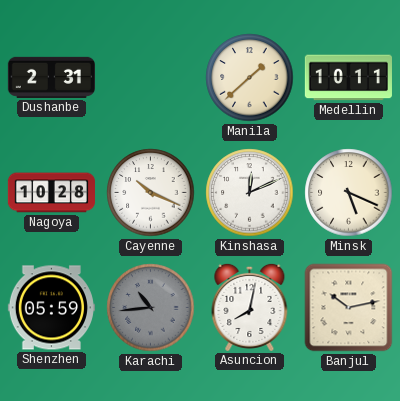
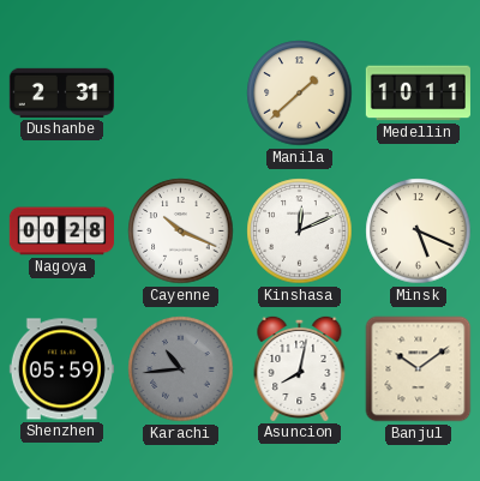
Nagoya: 10:28 -> 00:28
Banjul: 10:13 -> 10:09
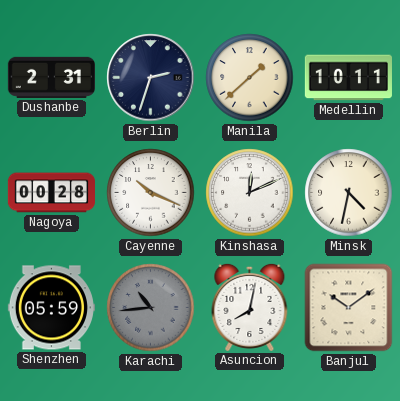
Berlin: none -> 2:33
Minsk: 5:19 -> 4:32
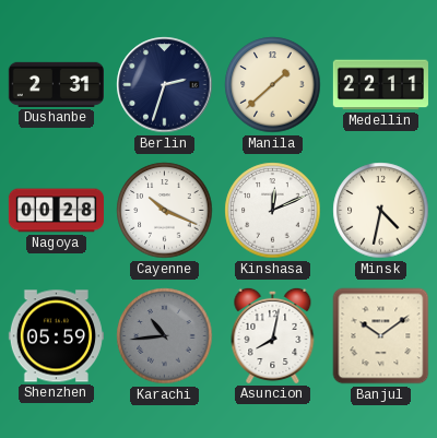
Medellin: 10:11 -> 22:11
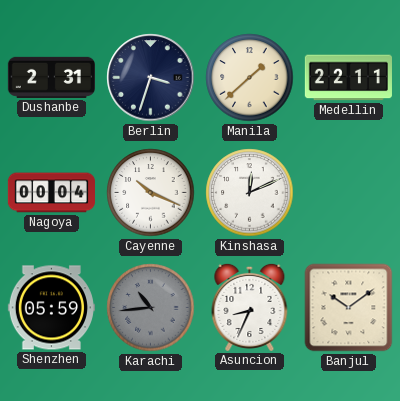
Berlin: 2:33 -> 3:33
Nagoya: 00:28 -> 00:04
Minsk: 4:32 -> none
Asuncion: 8:02 -> 8:34
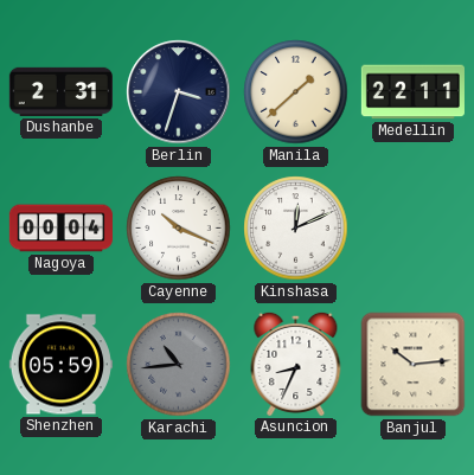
Banjul: 10:09 -> 10:14
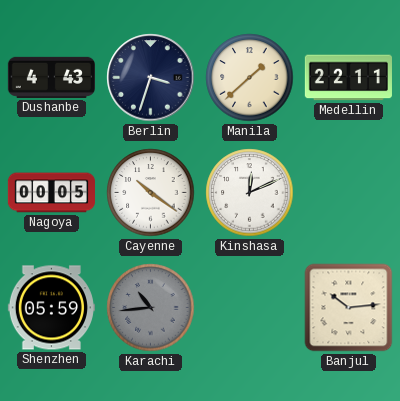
Dushanbe: 2:31 -> 4:43
Nagoya: 00:04 -> 00:05
Cayenne: 10:19 -> 10:21
Asuncion: 8:34 -> none
